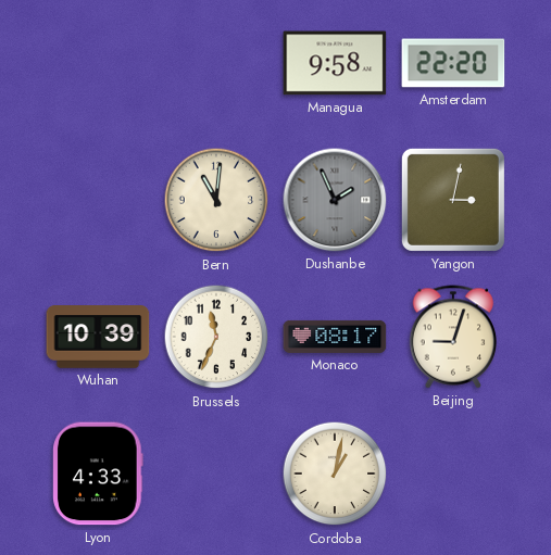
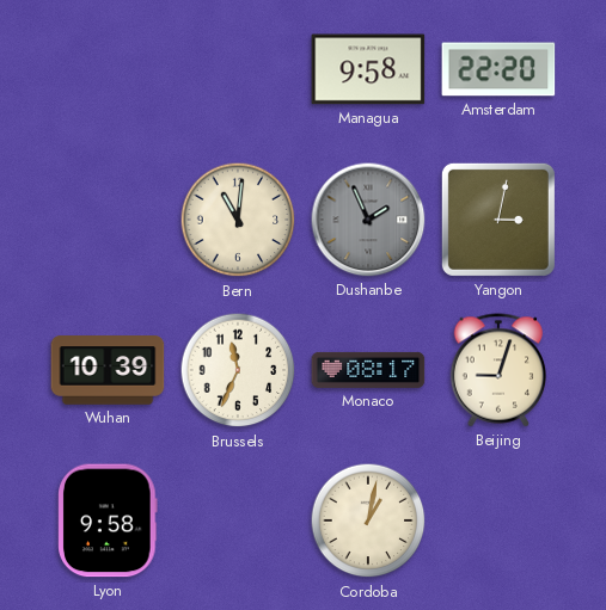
Lyon: 4:33 -> 9:58
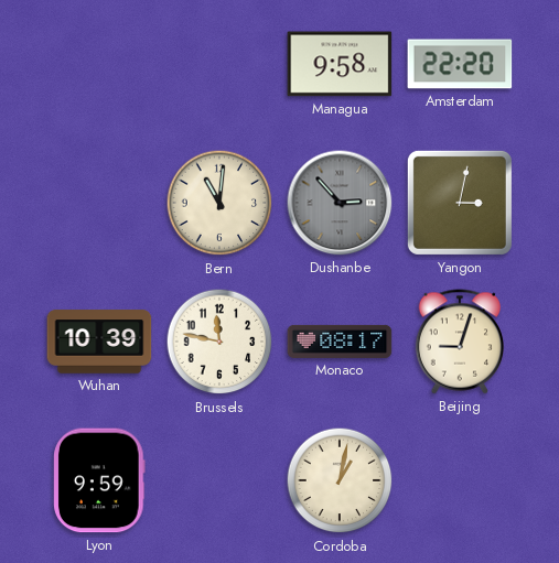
Dushanbe: 1:56 -> 2:53
Brussels: 11:34 -> 11:47
Lyon: 9:58 -> 9:59
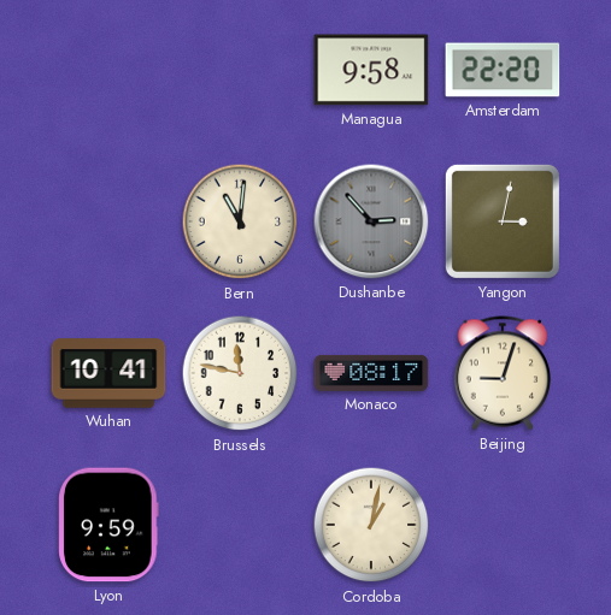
Wuhan: 10:39 -> 10:41
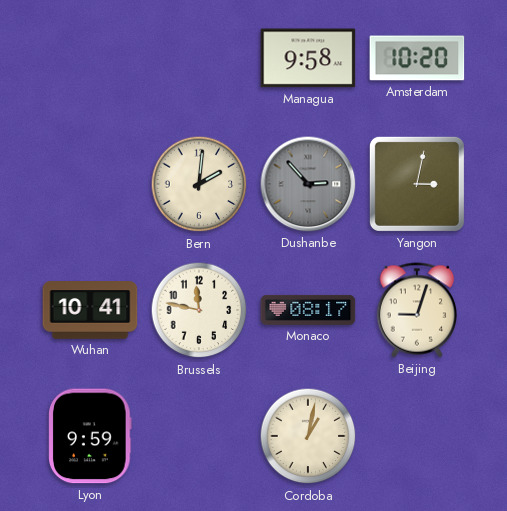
Amsterdam: 22:20 -> 10:20
Bern: 11:01 -> 2:01
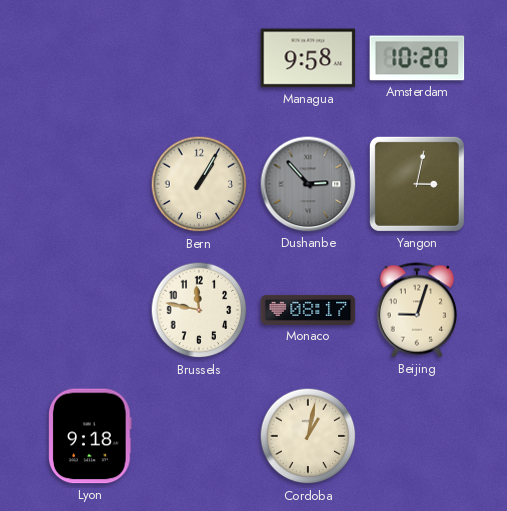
Bern: 2:01 -> 1:05
Wuhan: 10:41 -> none
Lyon: 9:59 -> 9:18
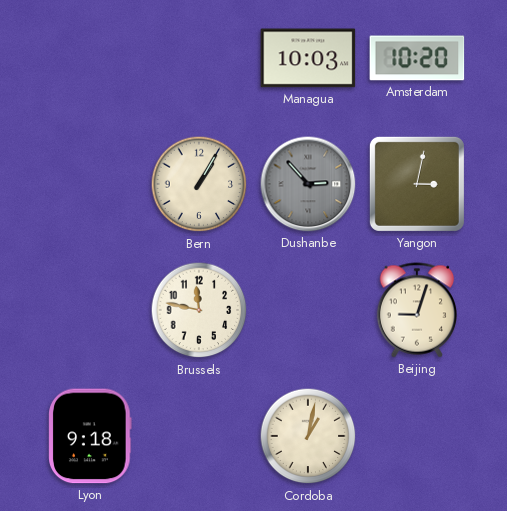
Managua: 9:58 -> 10:03
Monaco: 08:17 -> none
